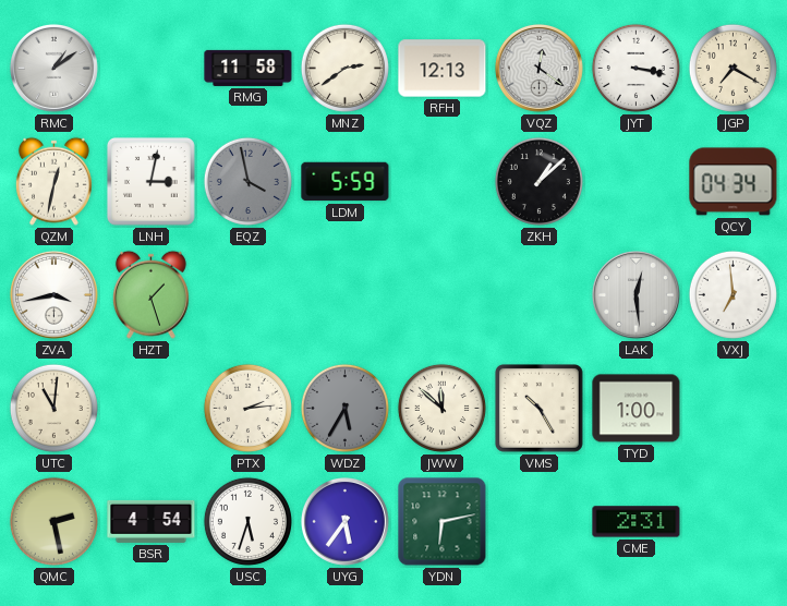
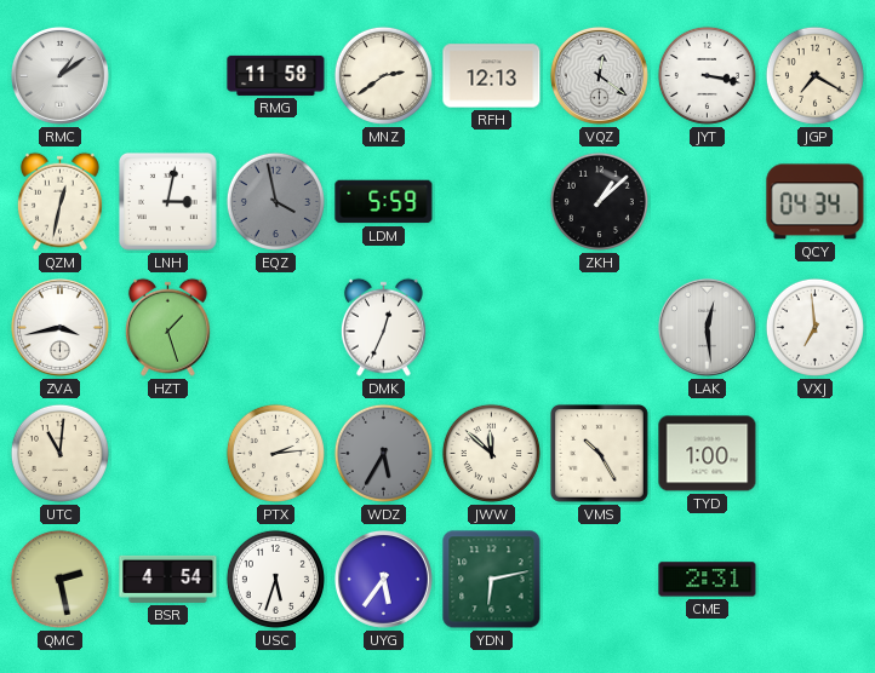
DMK: none -> 12:34
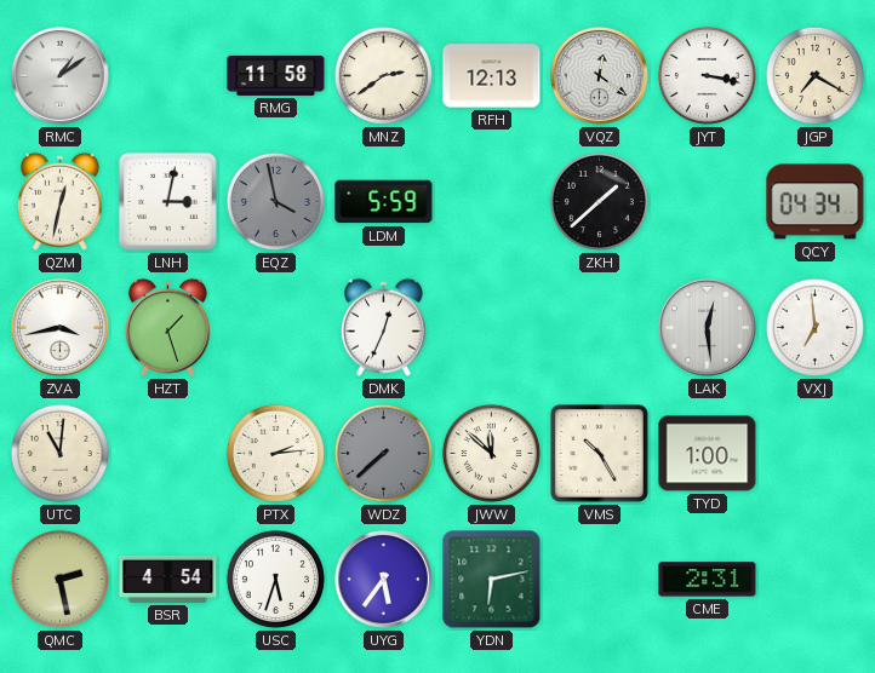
ZKH: 1:08 -> 1:38
WDZ: 5:35 -> 7:38
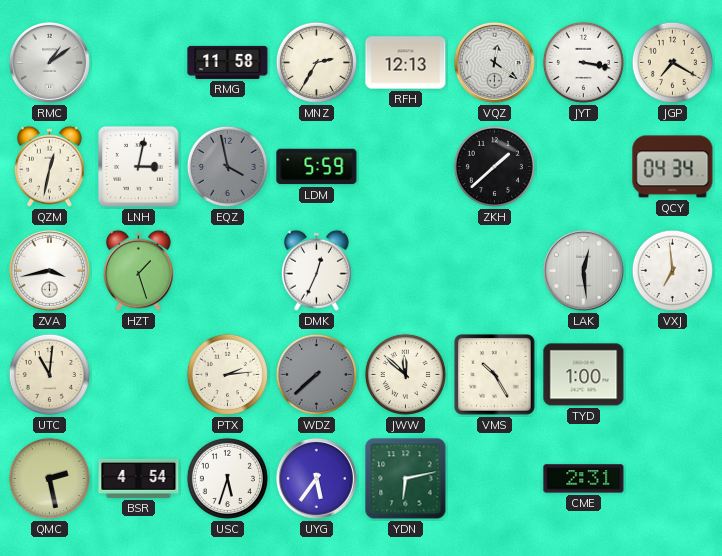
MNZ: 2:39 -> 2:35
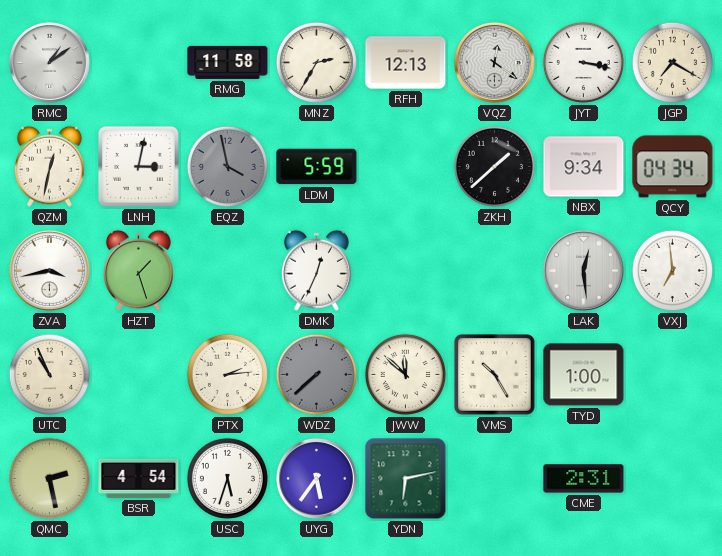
NBX: none -> 9:34
UTC: 11:01 -> 10:56
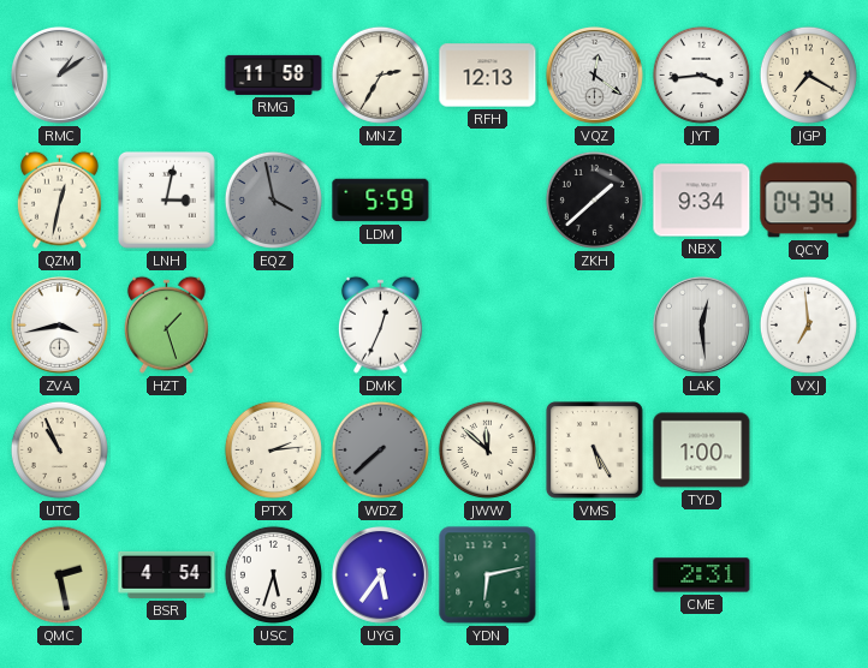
JYT: 3:17 -> 3:44
VMS: 10:25 -> 5:25
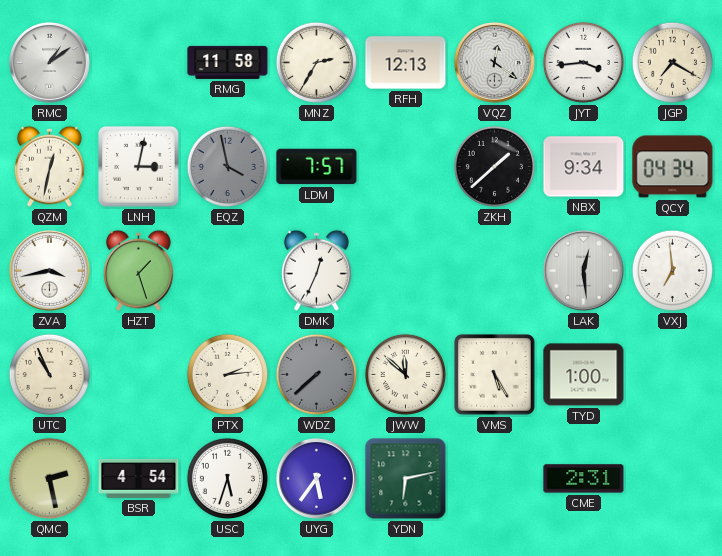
LDM: 5:59 -> 7:57
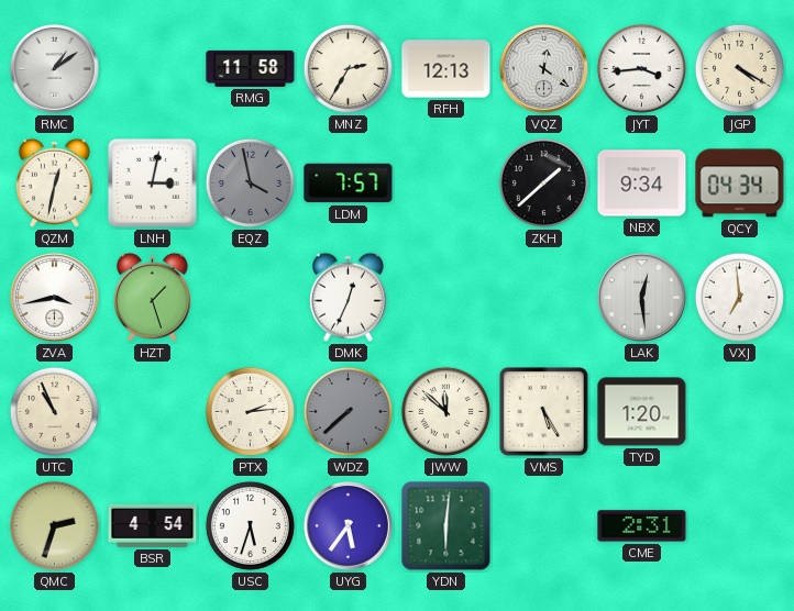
JGP: 7:20 -> 4:20
TYD: 1:00 -> 1:20
QMC: 2:28 -> 2:33
YDN: 6:13 -> 6:01
